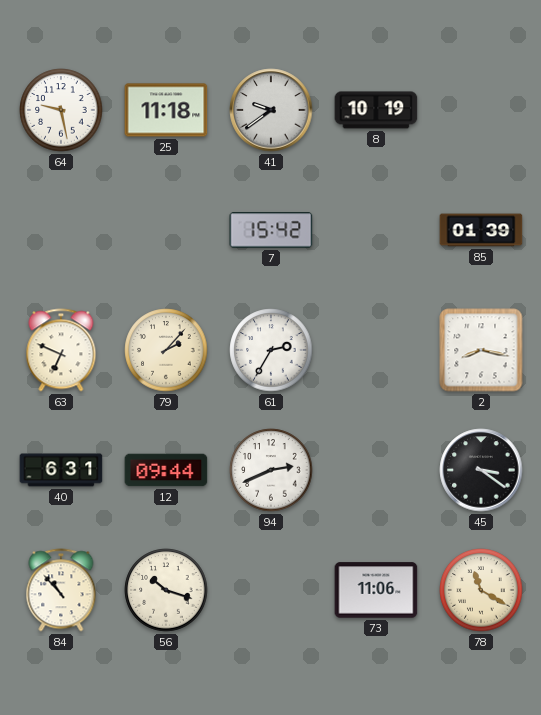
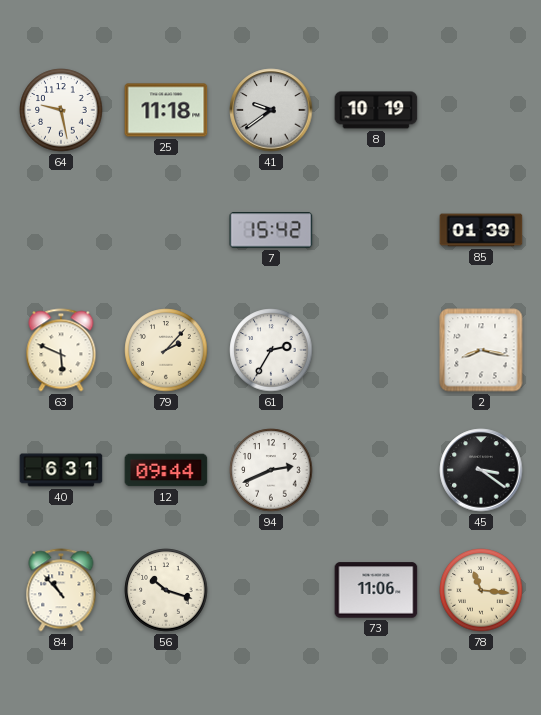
63: 6:49 -> 5:49
78: 11:20 -> 11:16
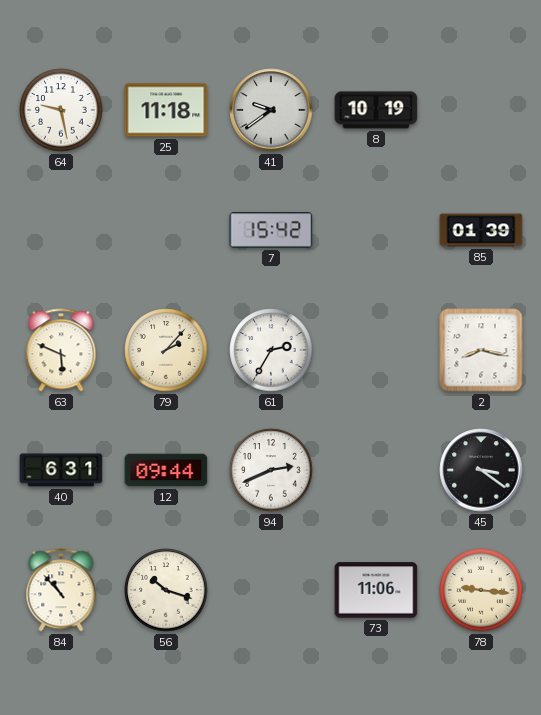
78: 11:16 -> 9:16
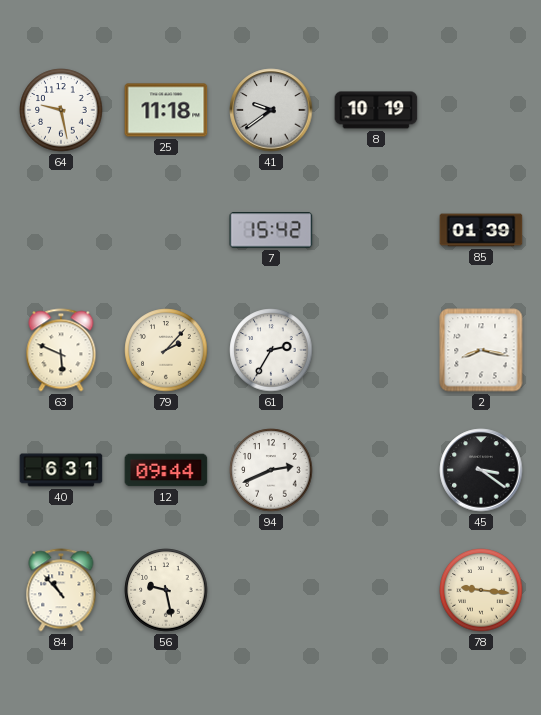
56: 10:18 -> 9:28
73: 11:06 -> none
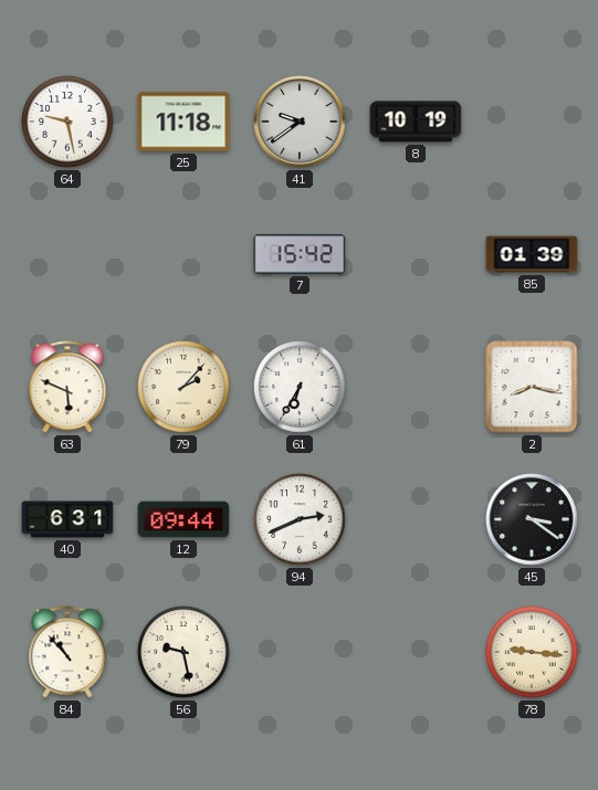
61: 2:35 -> 6:35
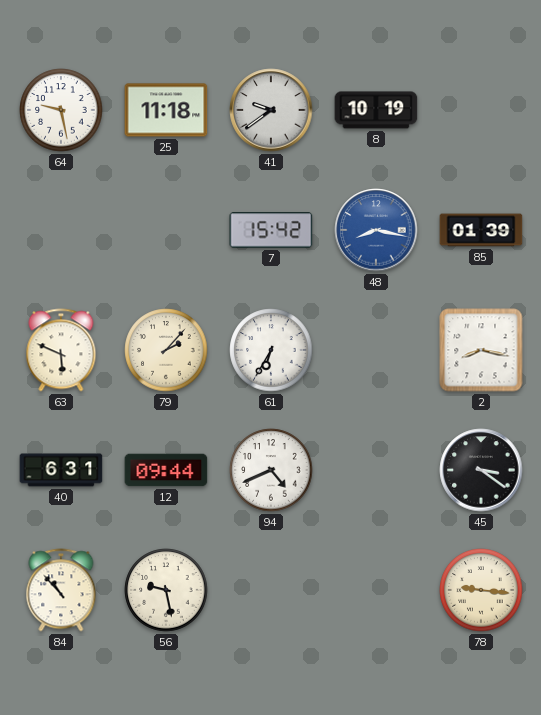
48: none -> 8:17
94: 2:41 -> 4:41
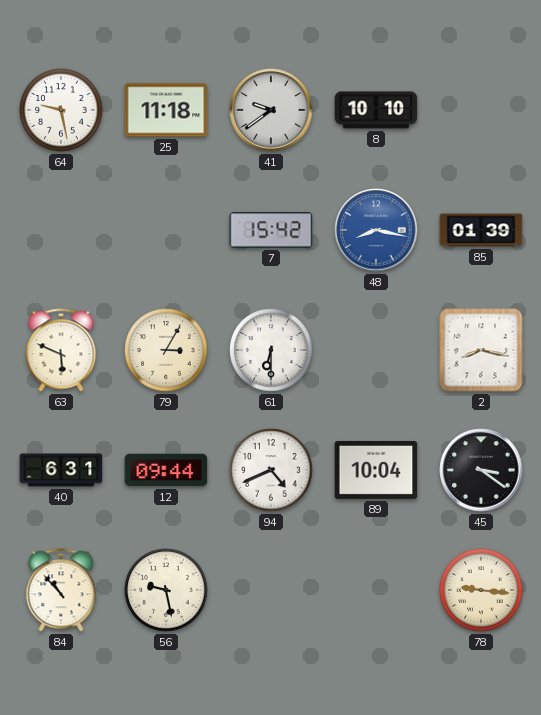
8: 10:19 -> 10:10
79: 2:07 -> 3:05
61: 6:35 -> 6:30
89: none -> 10:04
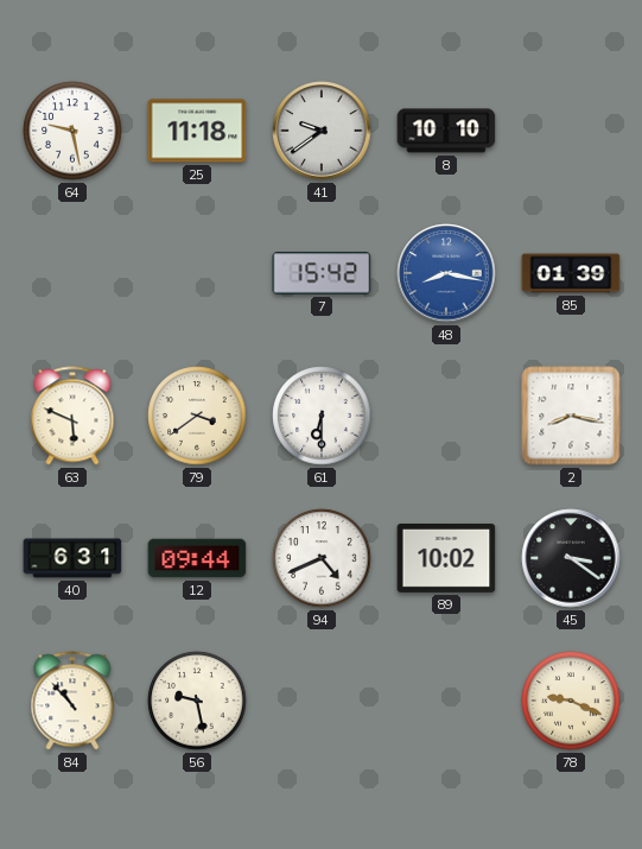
79: 3:05 -> 3:39
89: 10:04 -> 10:02
78: 9:16 -> 9:19
